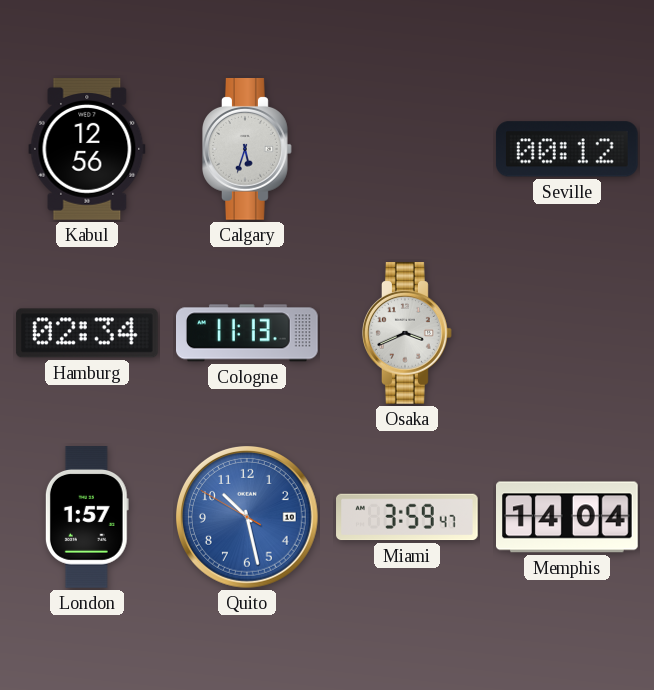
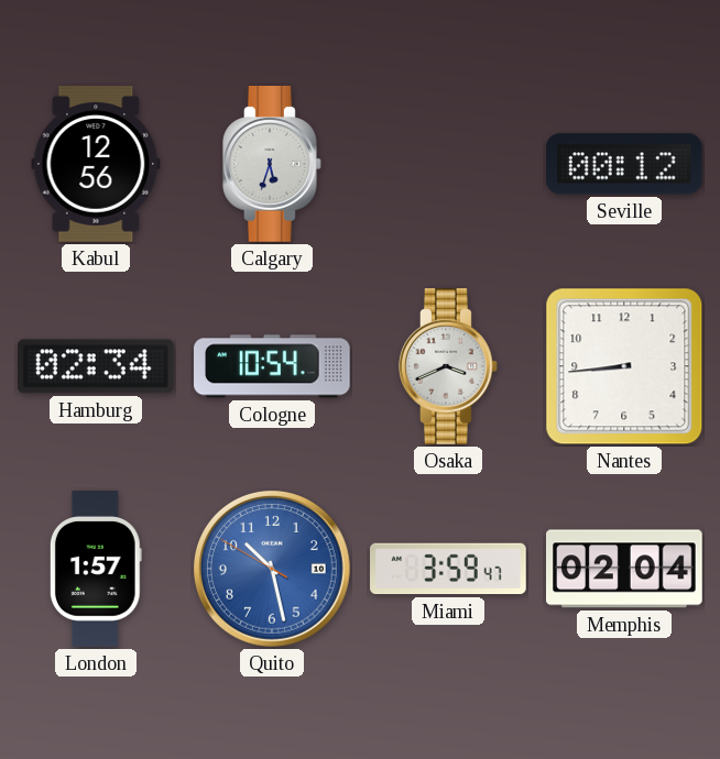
Cologne: 11:13 -> 10:54
Nantes: none -> 8:44
Memphis: 14:04 -> 02:04
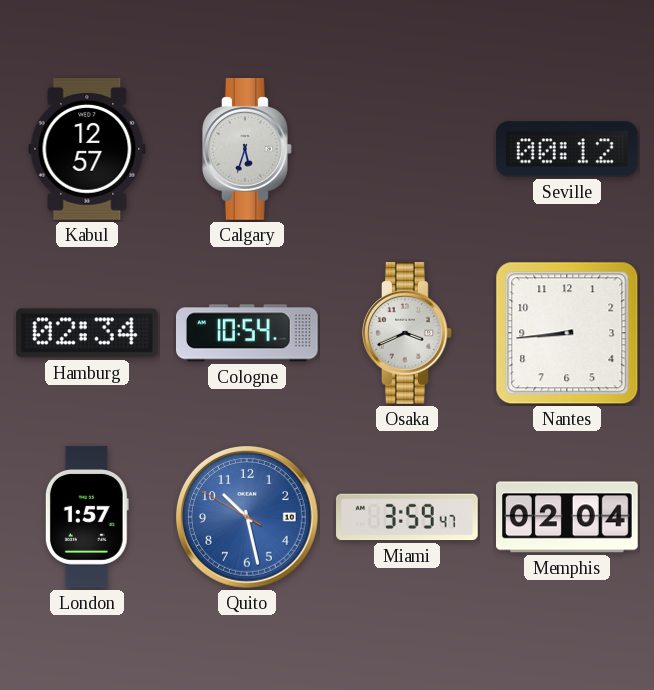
Kabul: 12:56 -> 12:57
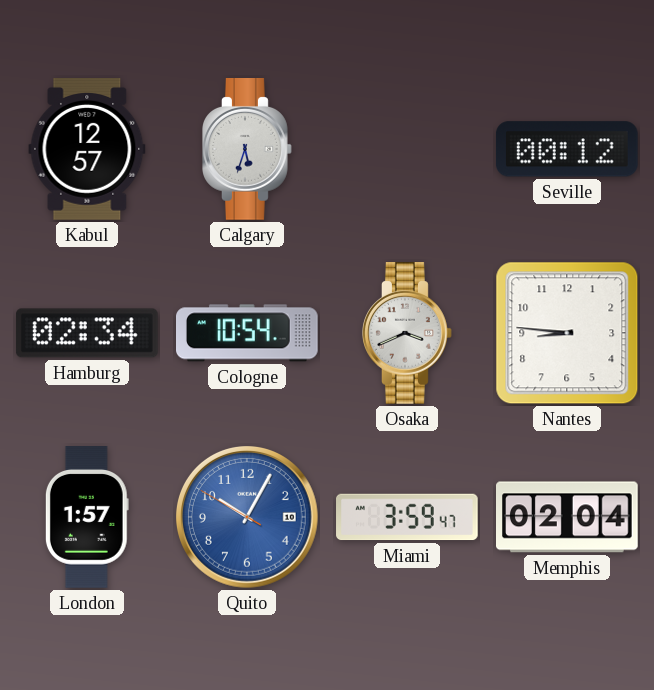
Nantes: 8:44 -> 8:46
Quito: 10:27 -> 10:04
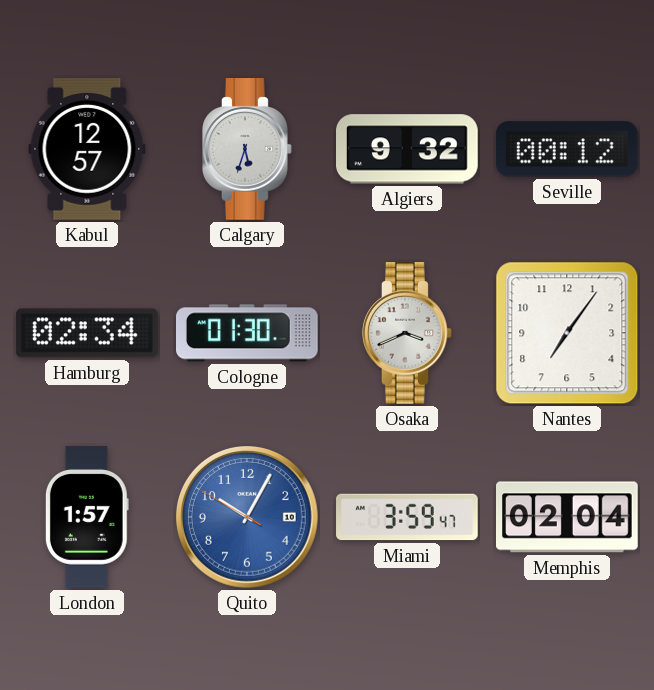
Algiers: none -> 9:32
Cologne: 10:54 -> 01:30
Nantes: 8:46 -> 7:06
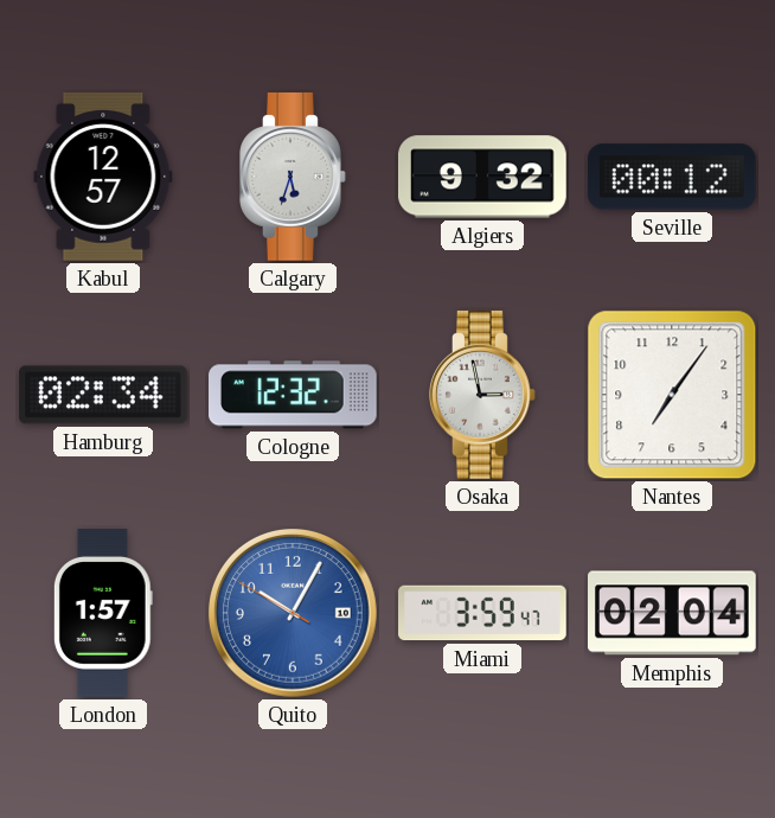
Cologne: 01:30 -> 12:32
Osaka: 3:41 -> 2:58
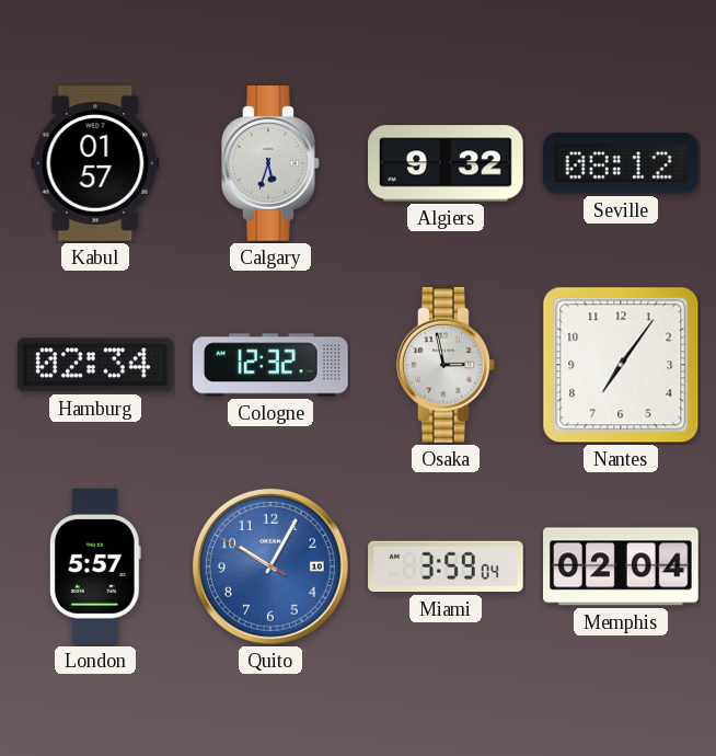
Kabul: 12:57 -> 01:57
Seville: 00:12 -> 08:12
London: 1:57 -> 5:57
Miami: 3:59:47 -> 3:59:04
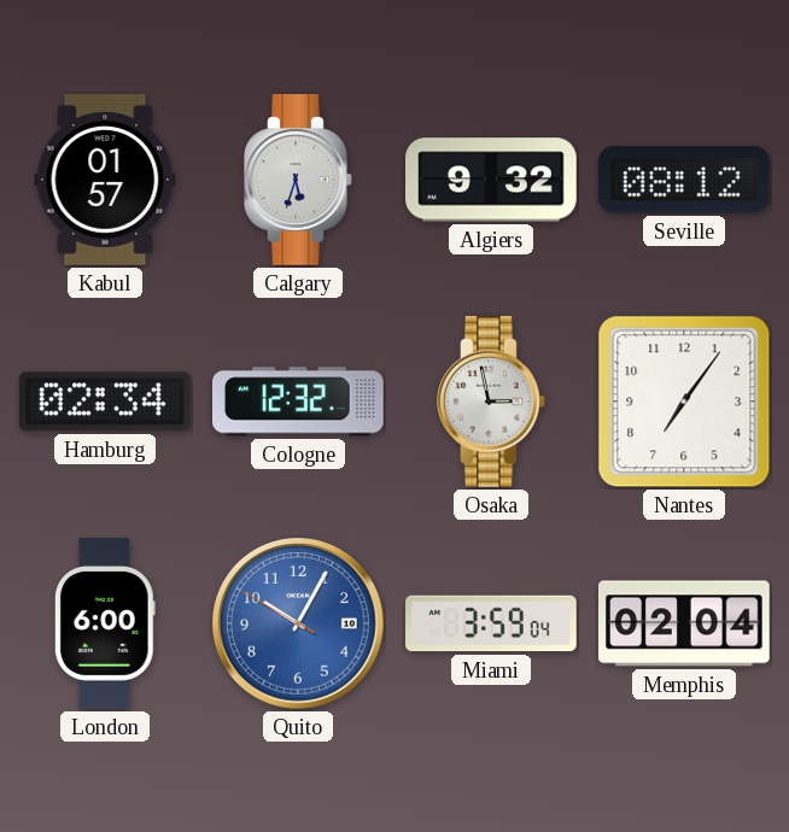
London: 5:57 -> 6:00
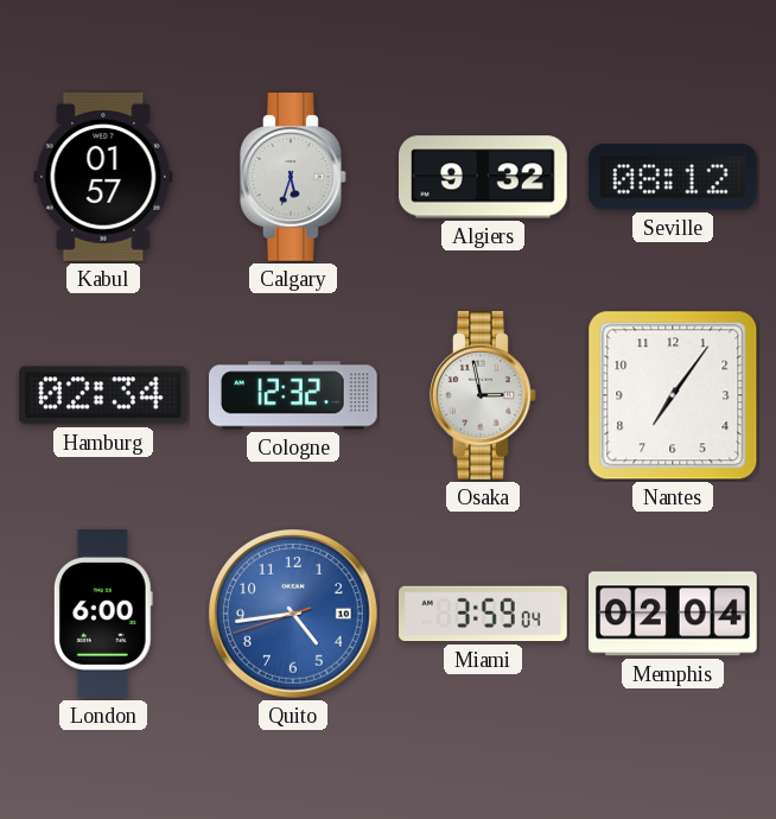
Quito: 10:04 -> 4:43
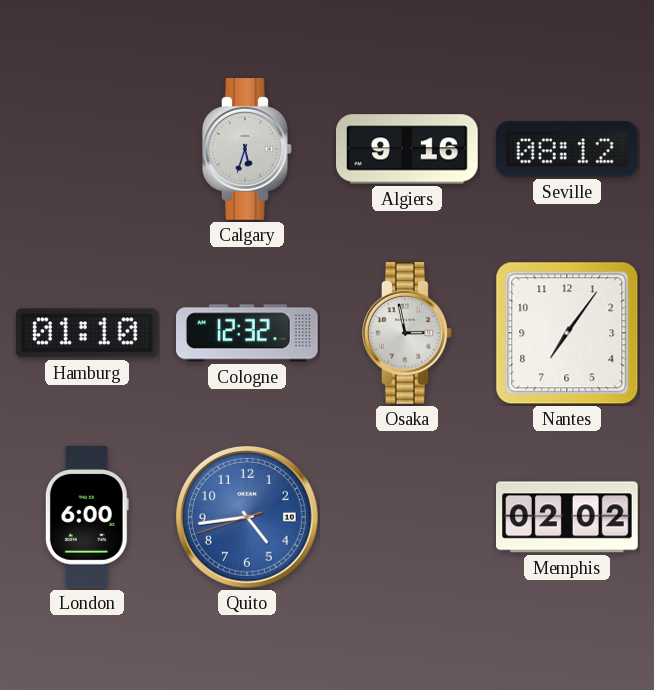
Kabul: 01:57 -> none
Algiers: 9:32 -> 9:16
Hamburg: 02:34 -> 01:10
Miami: 3:59 -> none
Memphis: 02:04 -> 02:02
